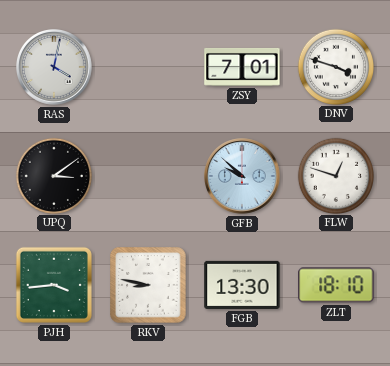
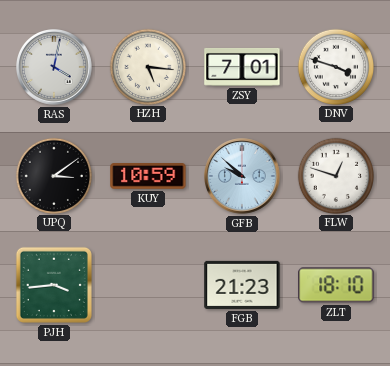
HZH: none -> 5:16
KUY: none -> 10:59
RKV: 8:47 -> none
FGB: 13:30 -> 21:23
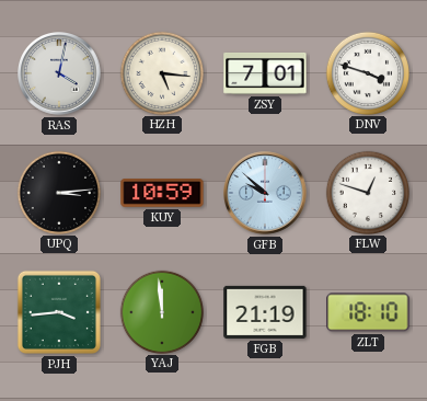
UPQ: 3:09 -> 3:14
YAJ: none -> 11:59
FGB: 21:23 -> 21:19
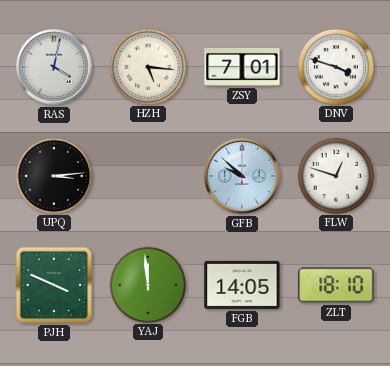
KUY: 10:59 -> none
PJH: 3:44 -> 3:49
FGB: 21:19 -> 14:05
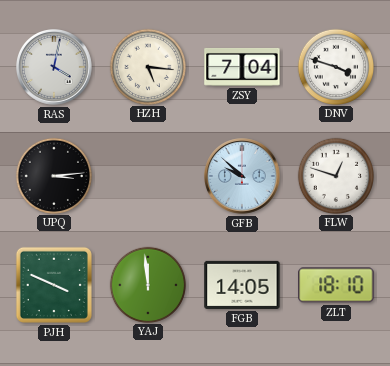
ZSY: 7:01 -> 7:04
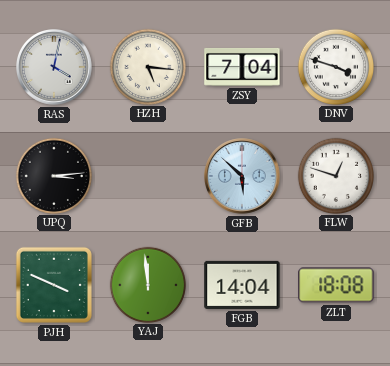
GFB: 9:52 -> 5:52
FGB: 14:05 -> 14:04
ZLT: 18:10 -> 18:08
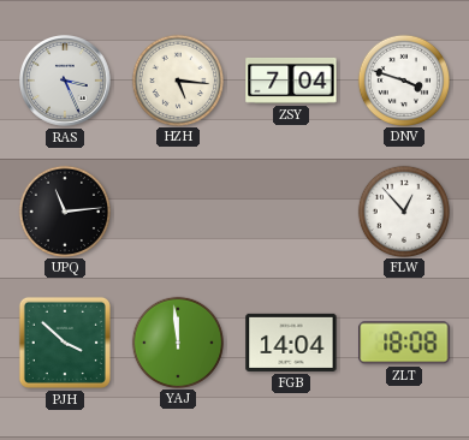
RAS: 4:02 -> 3:26
UPQ: 3:14 -> 11:14
GFB: 5:52 -> none
FLW: 12:48 -> 12:53
PJH: 3:49 -> 3:52
